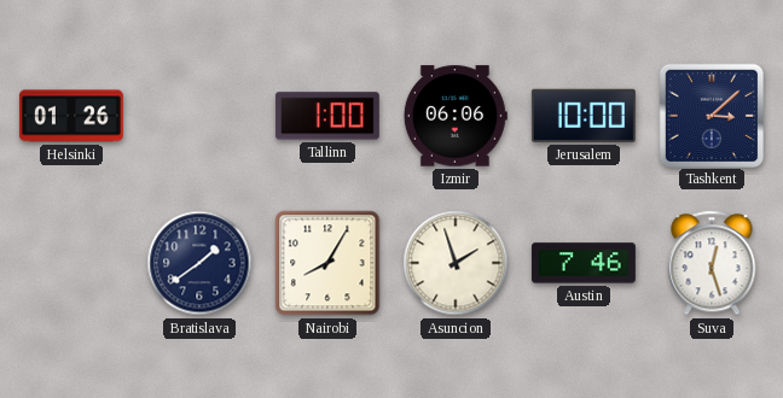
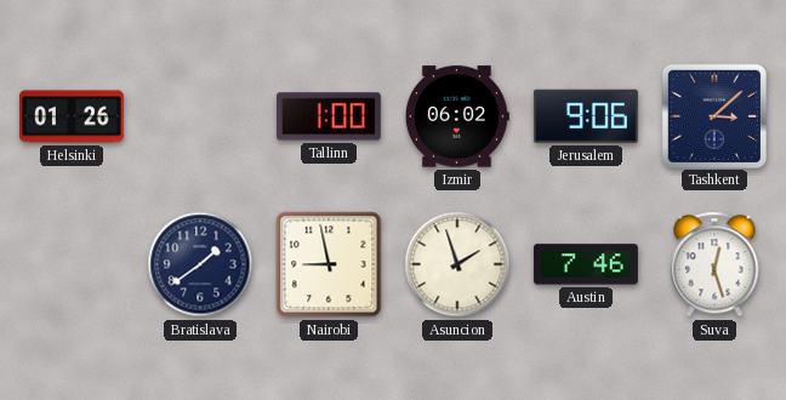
Izmir: 06:06 -> 06:02
Jerusalem: 10:00 -> 9:06
Nairobi: 8:05 -> 8:58
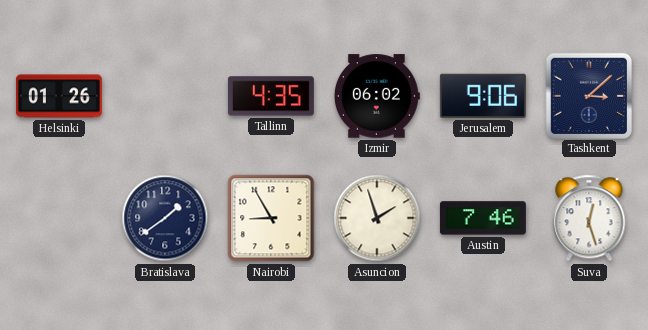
Tallinn: 1:00 -> 4:35
Nairobi: 8:58 -> 8:55
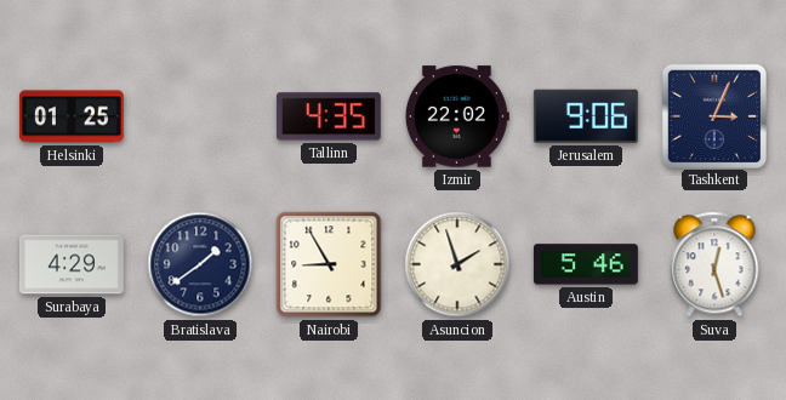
Helsinki: 01:26 -> 01:25
Izmir: 06:02 -> 22:02
Tashkent: 3:08 -> 3:04
Surabaya: none -> 4:29
Austin: 7:46 -> 5:46
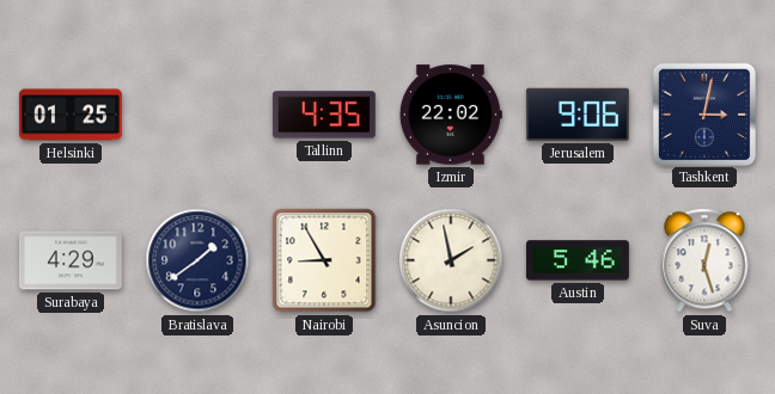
Tashkent: 3:04 -> 3:02
Asuncion: 1:57 -> 1:58
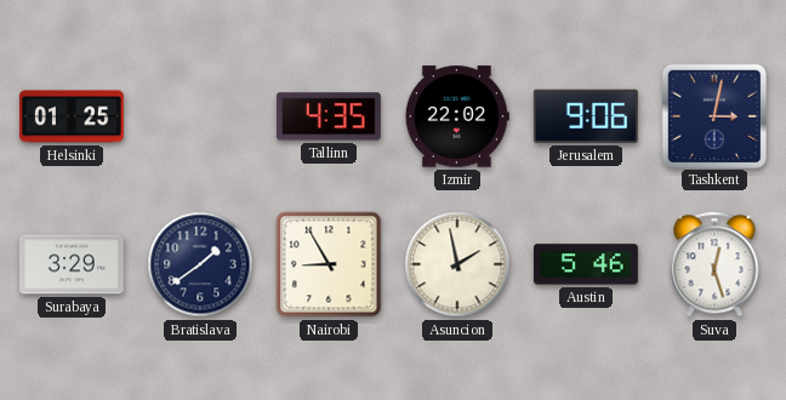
Surabaya: 4:29 -> 3:29
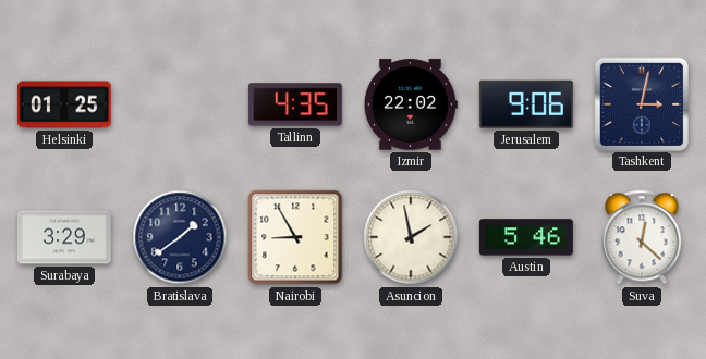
Suva: 12:27 -> 12:22
